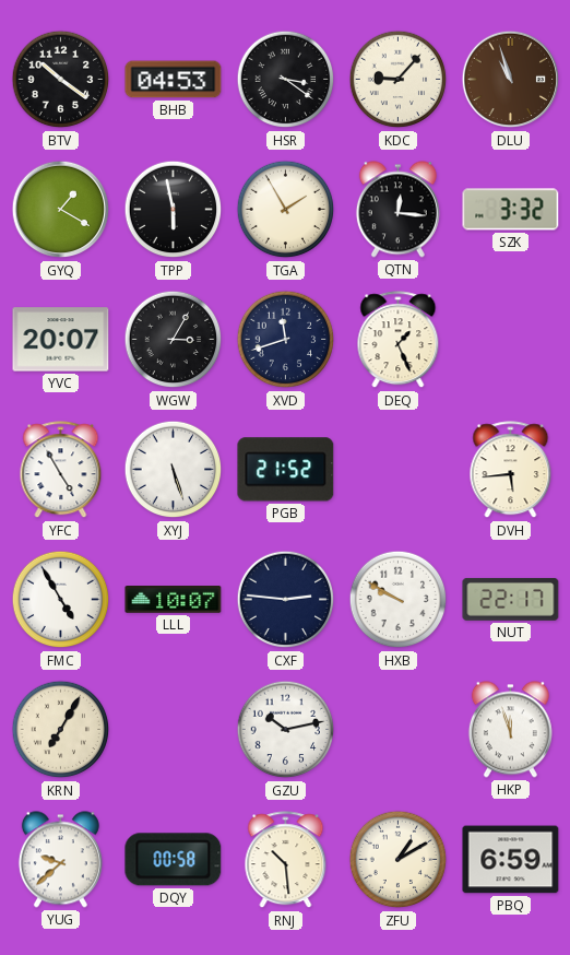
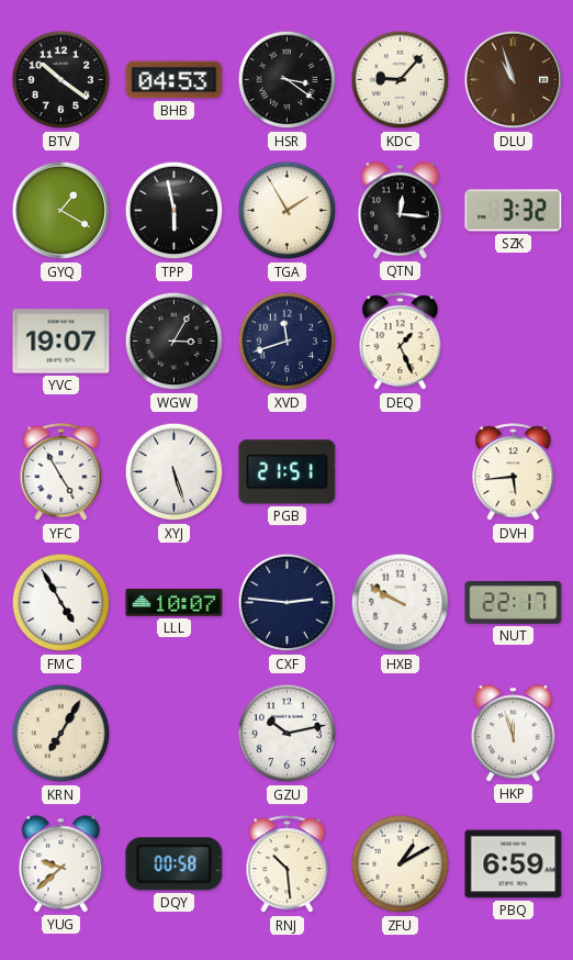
YVC: 20:07 -> 19:07
PGB: 21:52 -> 21:51
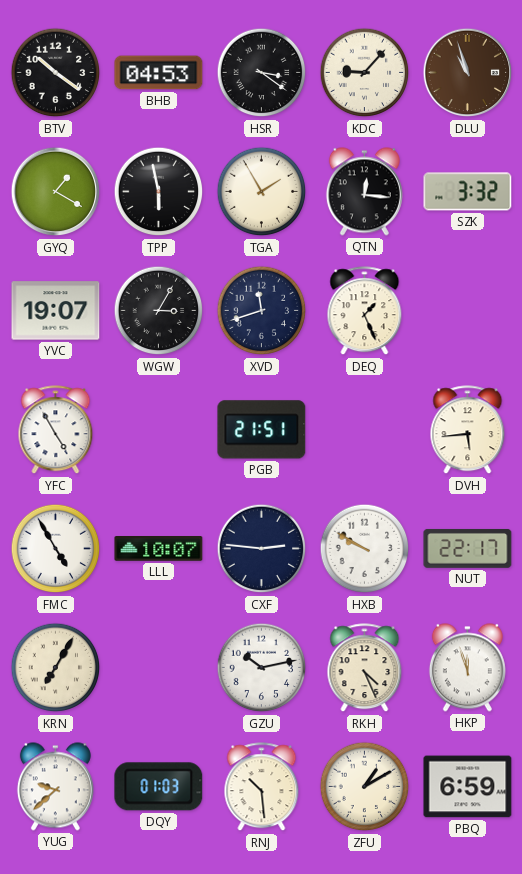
XYJ: 5:27 -> none
RKH: none -> 4:26
DQY: 00:58 -> 01:03
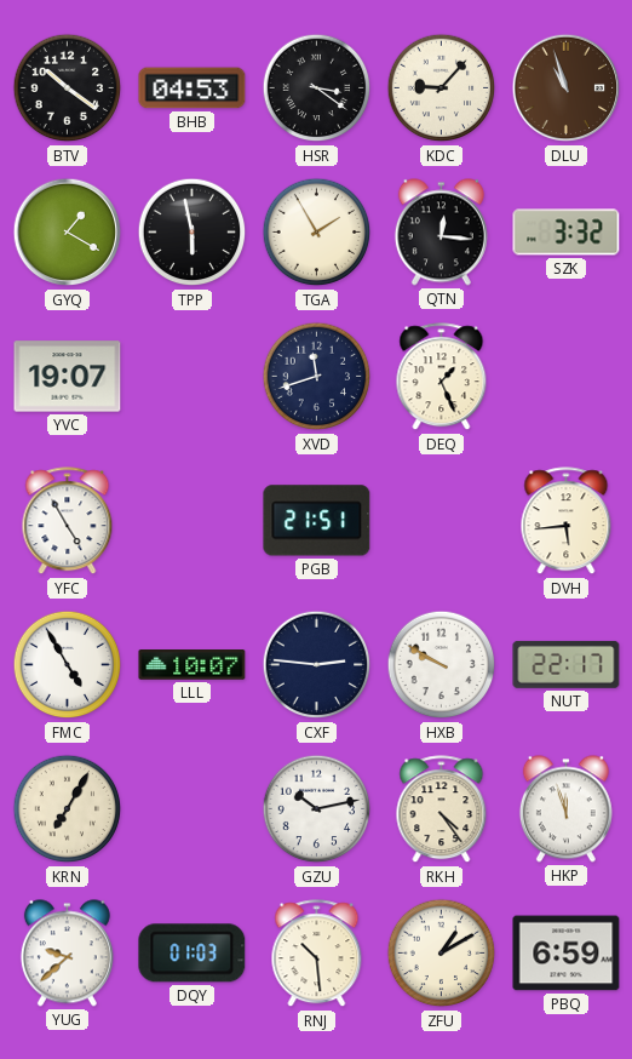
WGW: 3:05 -> none
RKH: 4:26 -> 4:24
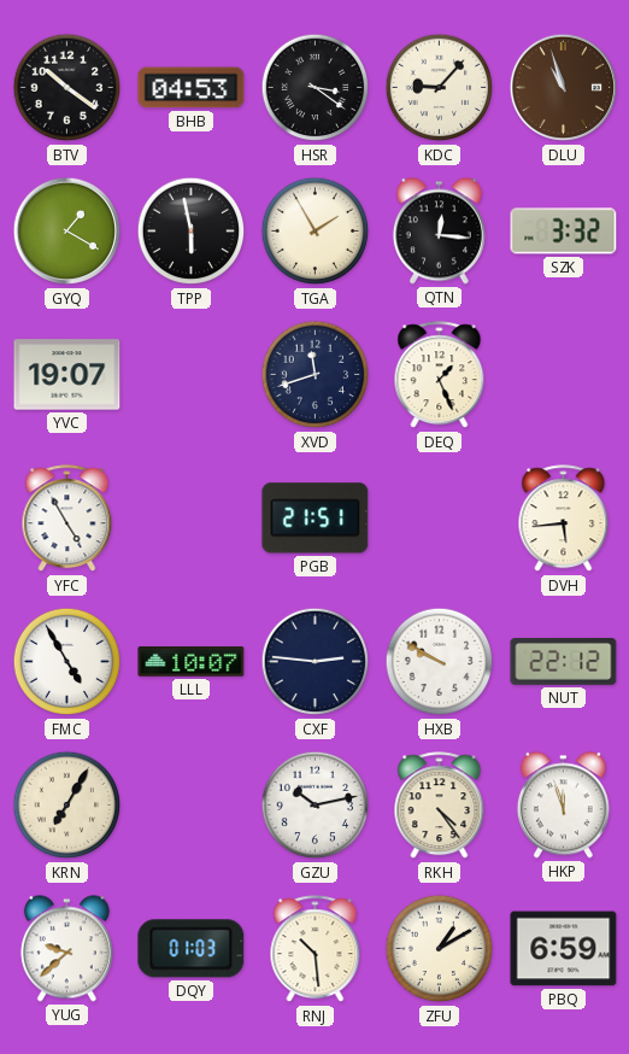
NUT: 22:17 -> 22:12
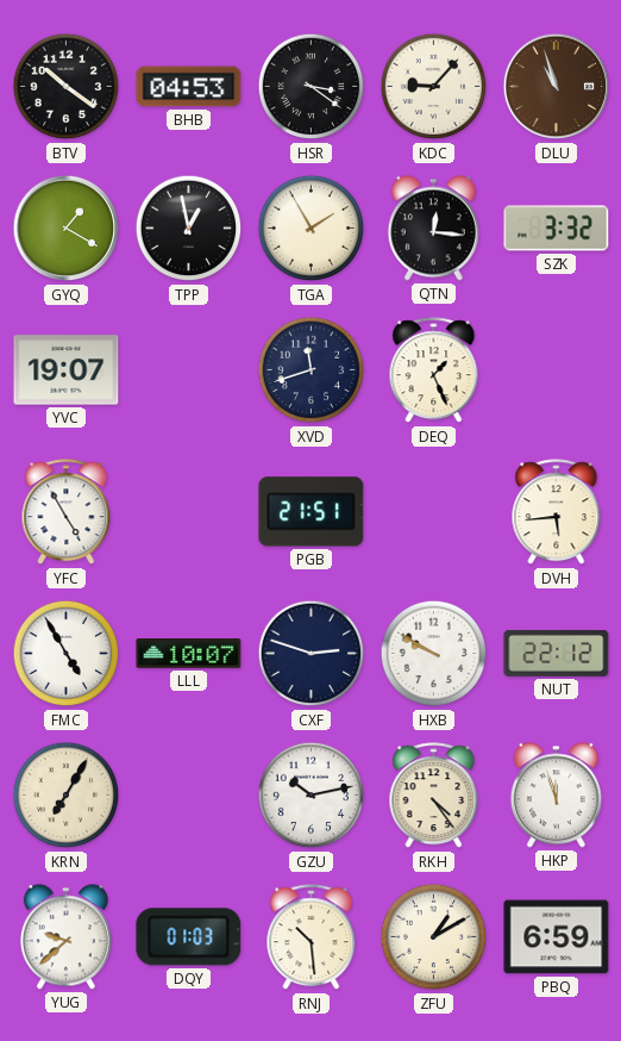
TPP: 5:58 -> 12:58
CXF: 2:46 -> 2:48
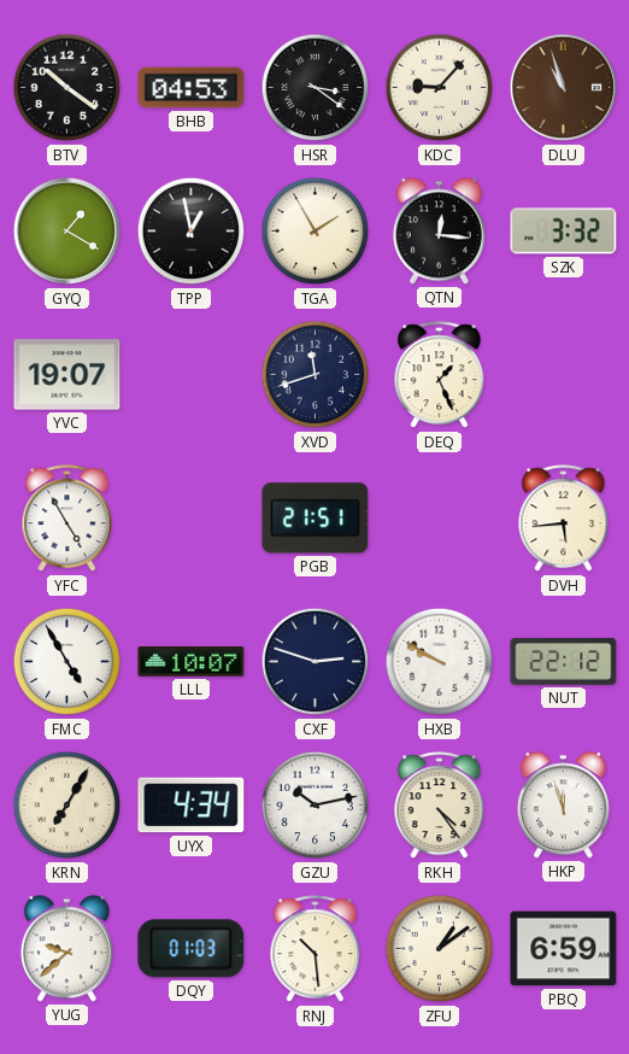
UYX: none -> 4:34
ZFU: 1:10 -> 1:09
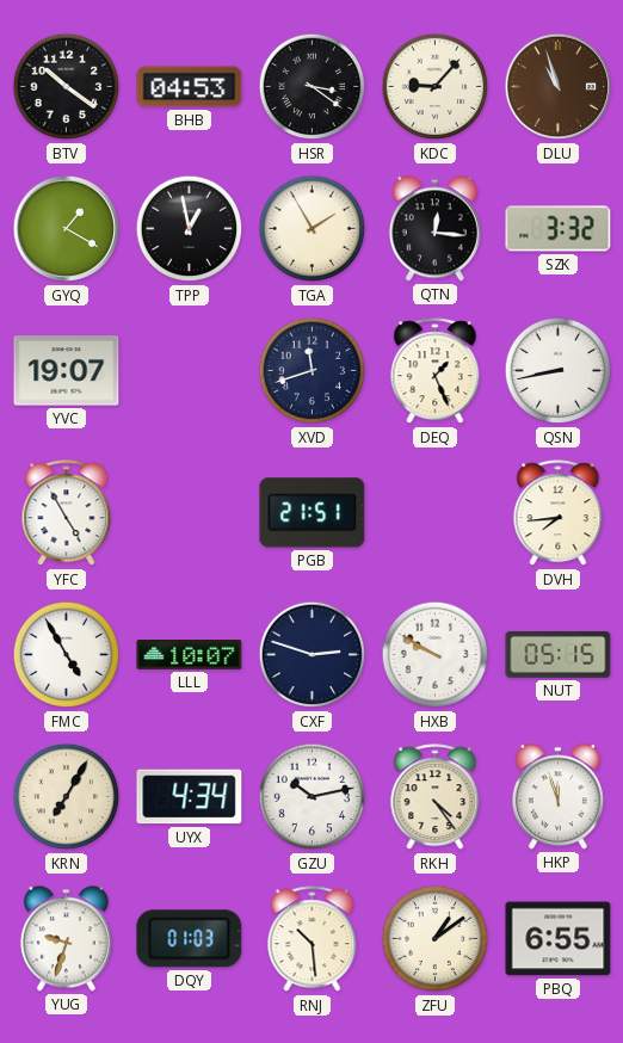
QSN: none -> 8:43
DVH: 5:44 -> 7:44
NUT: 22:12 -> 05:15
YUG: 9:38 -> 9:33
PBQ: 6:59 -> 6:55
